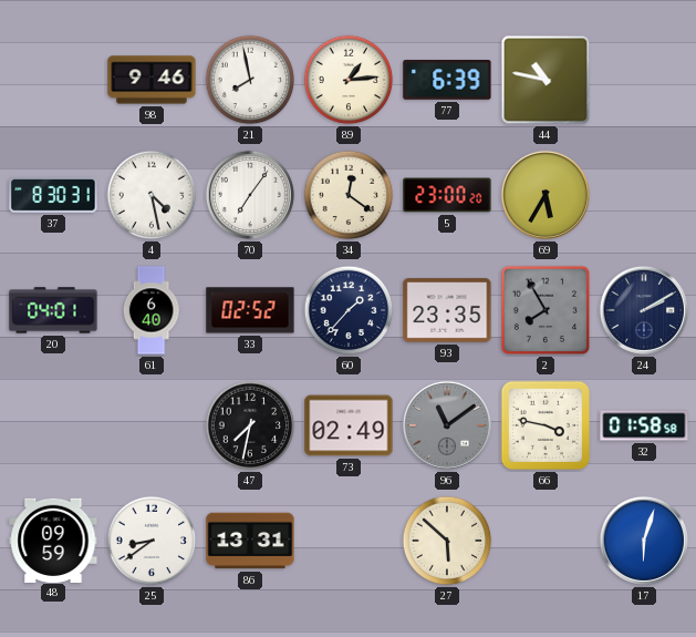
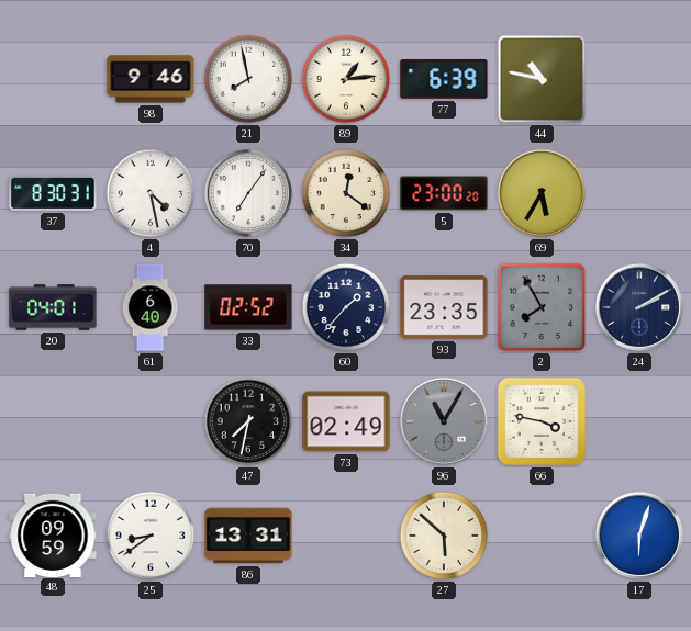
96: 11:09 -> 11:05
32: 01:58 -> none
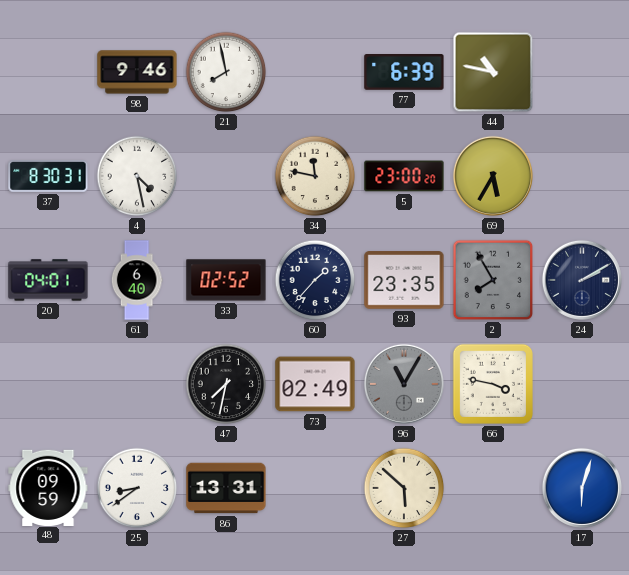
89: 1:14 -> none
70: 7:06 -> none
34: 12:21 -> 11:47
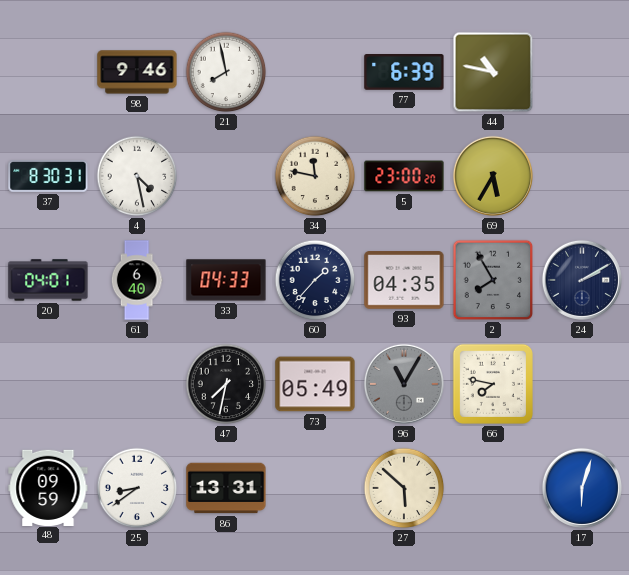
33: 02:52 -> 04:33
93: 23:35 -> 04:35
73: 02:49 -> 05:49
66: 3:47 -> 7:47
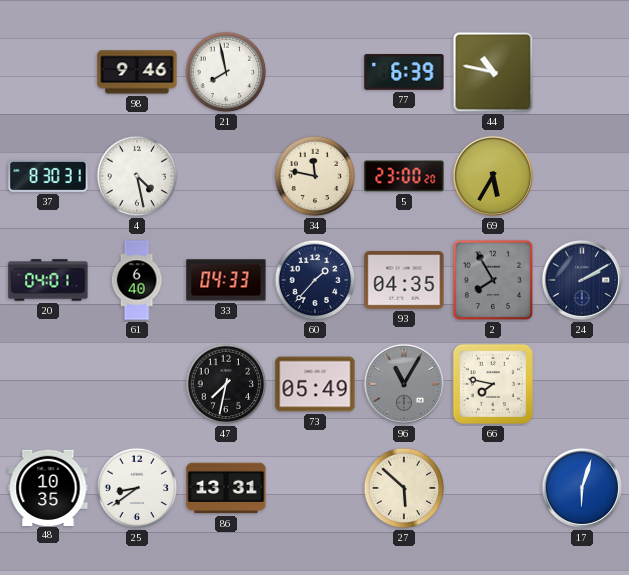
48: 09:59 -> 10:35
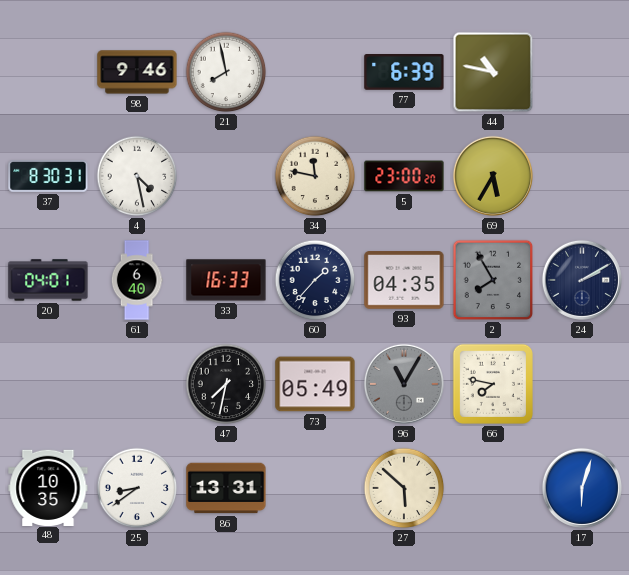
33: 04:33 -> 16:33
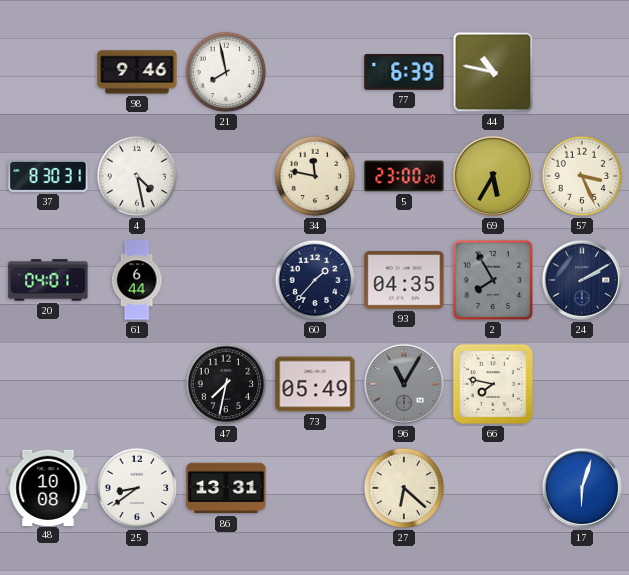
57: none -> 3:26
61: 6:40 -> 6:44
33: 16:33 -> none
48: 10:35 -> 10:08
27: 5:52 -> 6:22
